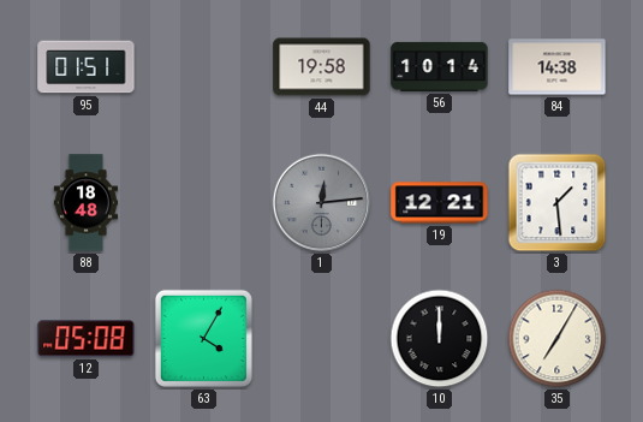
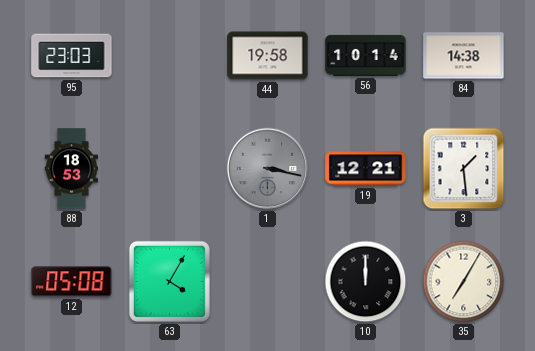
95: 01:51 -> 23:03
88: 18:48 -> 18:53
1: 12:14 -> 3:17
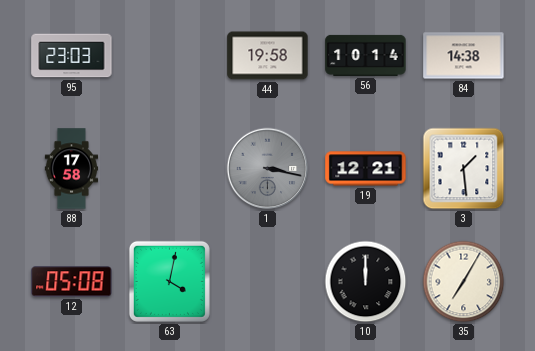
88: 18:53 -> 17:58
63: 4:05 -> 4:02
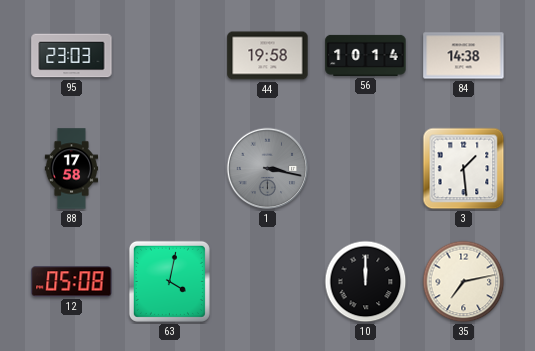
19: 12:21 -> none
35: 7:05 -> 7:13
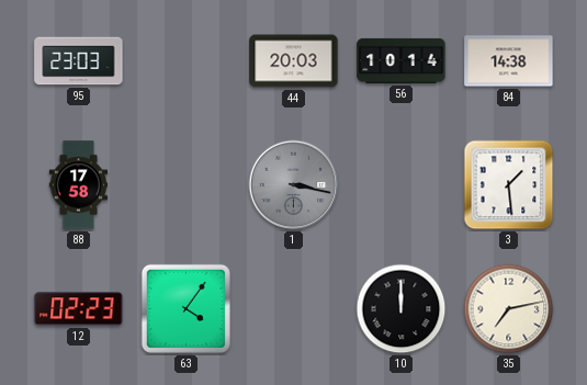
44: 19:58 -> 20:03
12: 05:08 -> 02:23
63: 4:02 -> 4:06
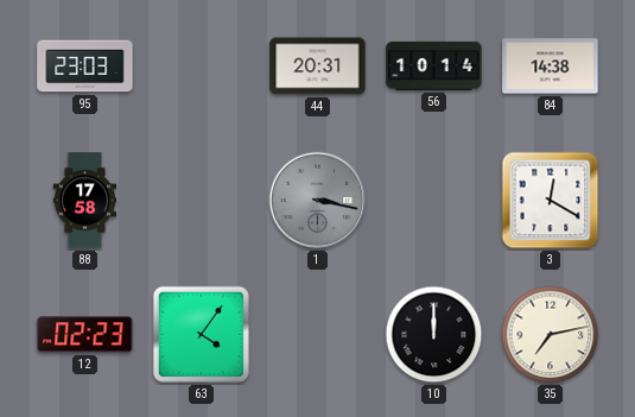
44: 20:03 -> 20:31
3: 1:29 -> 12:20
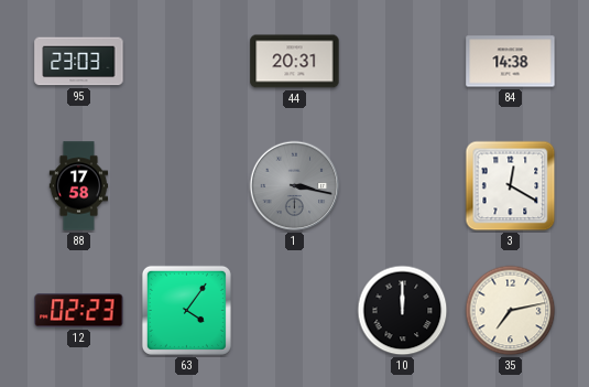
56: 10:14 -> none
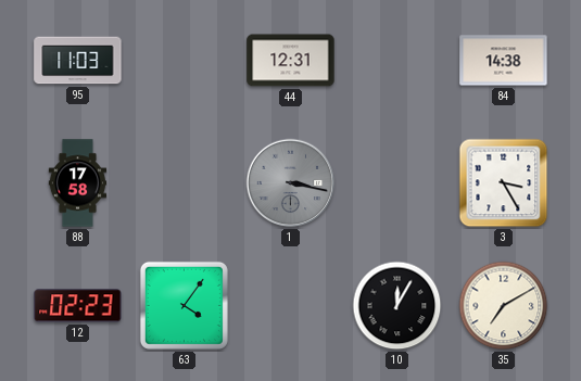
95: 23:03 -> 11:03
44: 20:31 -> 12:31
3: 12:20 -> 3:25
10: 12:00 -> 12:05
35: 7:13 -> 7:10
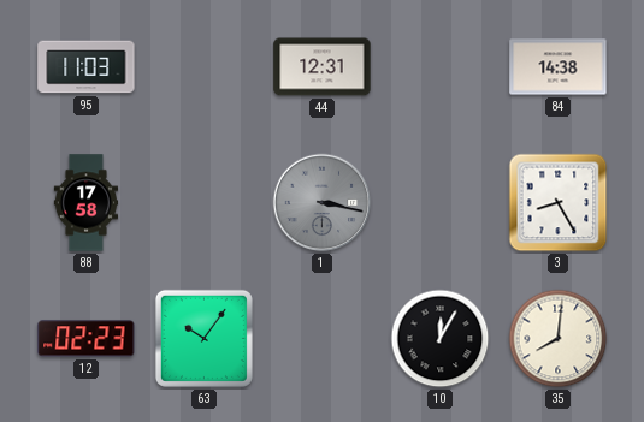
3: 3:25 -> 8:25
63: 4:06 -> 10:06
35: 7:10 -> 8:01
